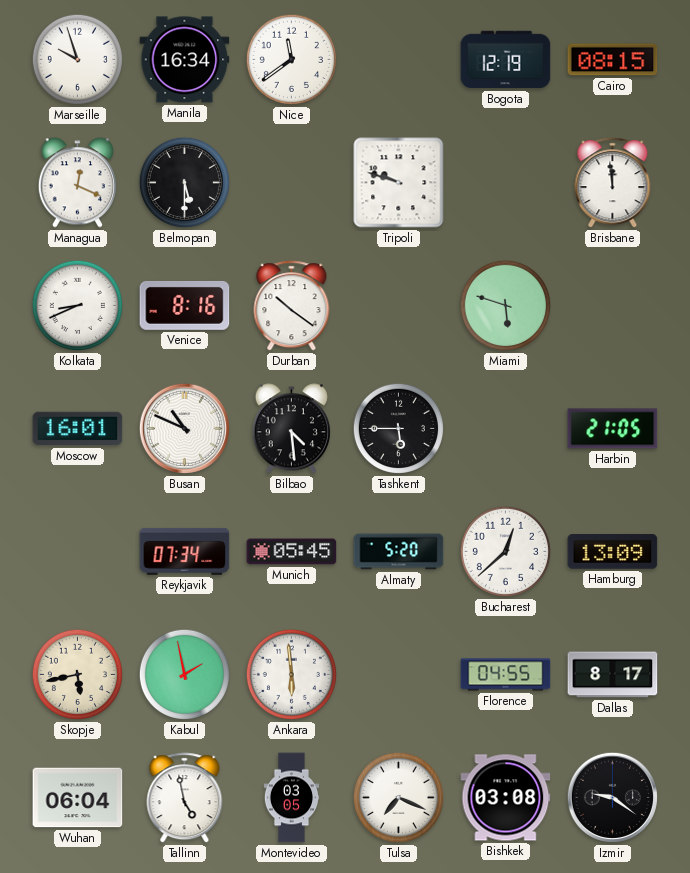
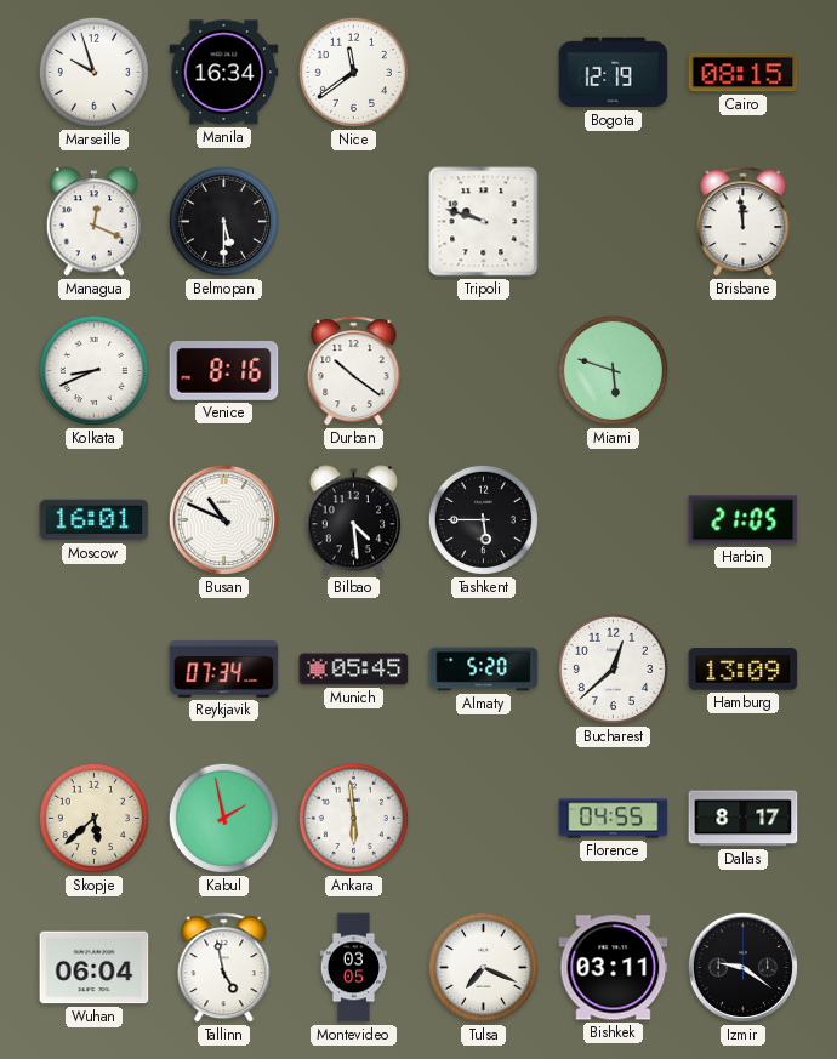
Skopje: 5:43 -> 5:38
Bishkek: 03:08 -> 03:11
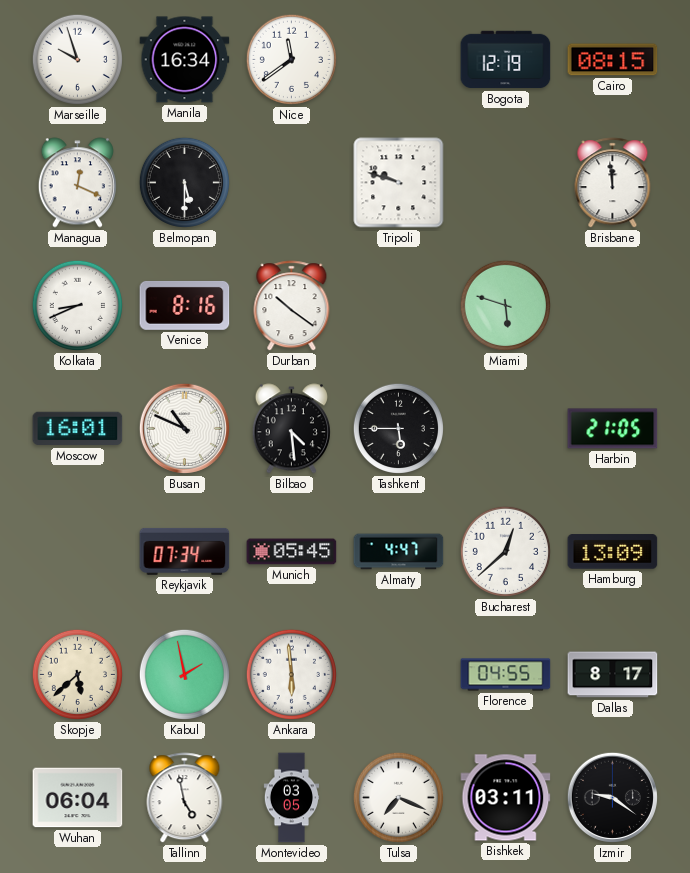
Almaty: 5:20 -> 4:47
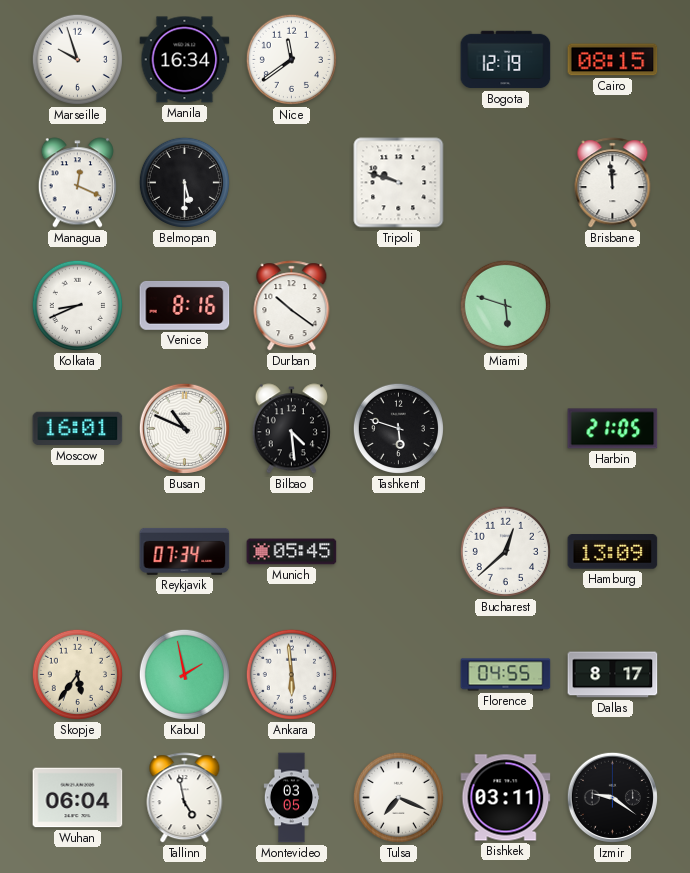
Tashkent: 5:45 -> 5:48
Almaty: 4:47 -> none
Skopje: 5:38 -> 5:36
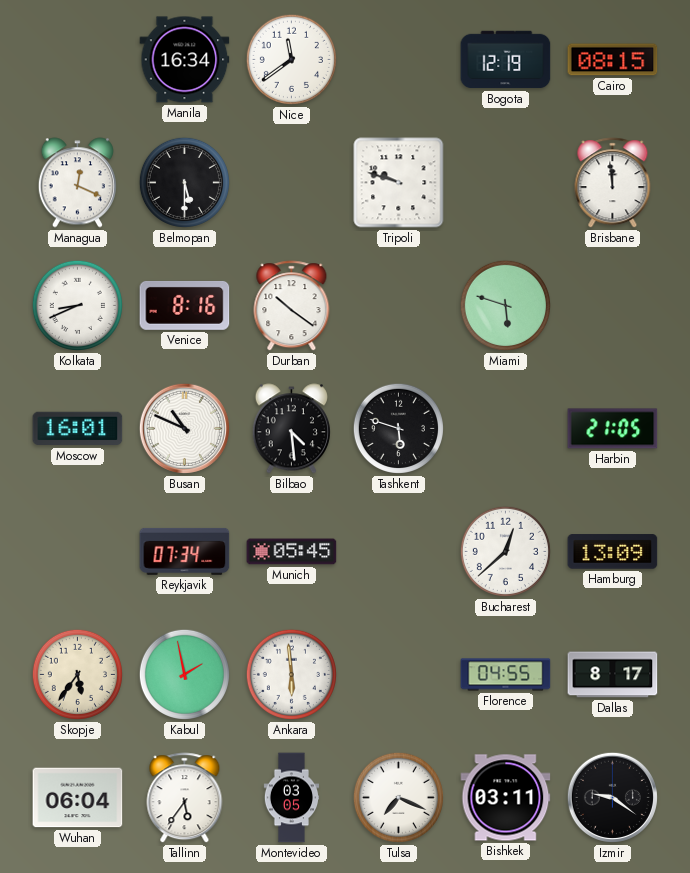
Marseille: 9:57 -> none
Tallinn: 4:58 -> 5:36
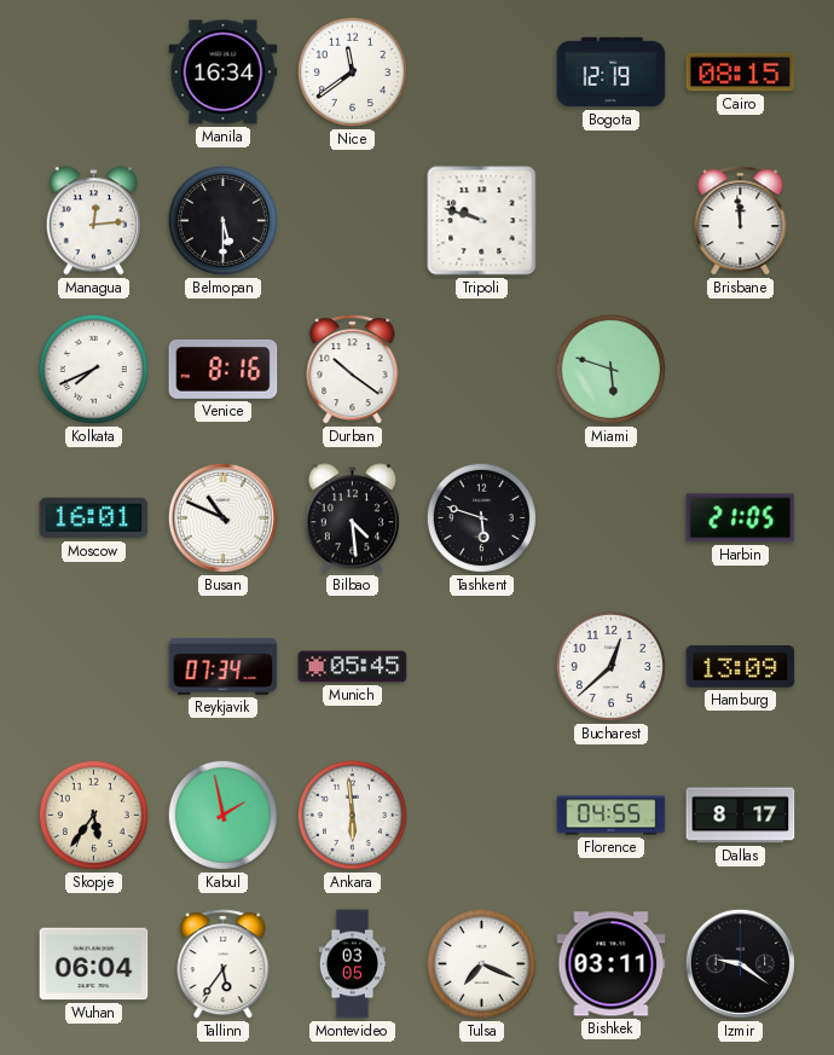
Managua: 12:19 -> 12:14
Kolkata: 8:41 -> 7:41
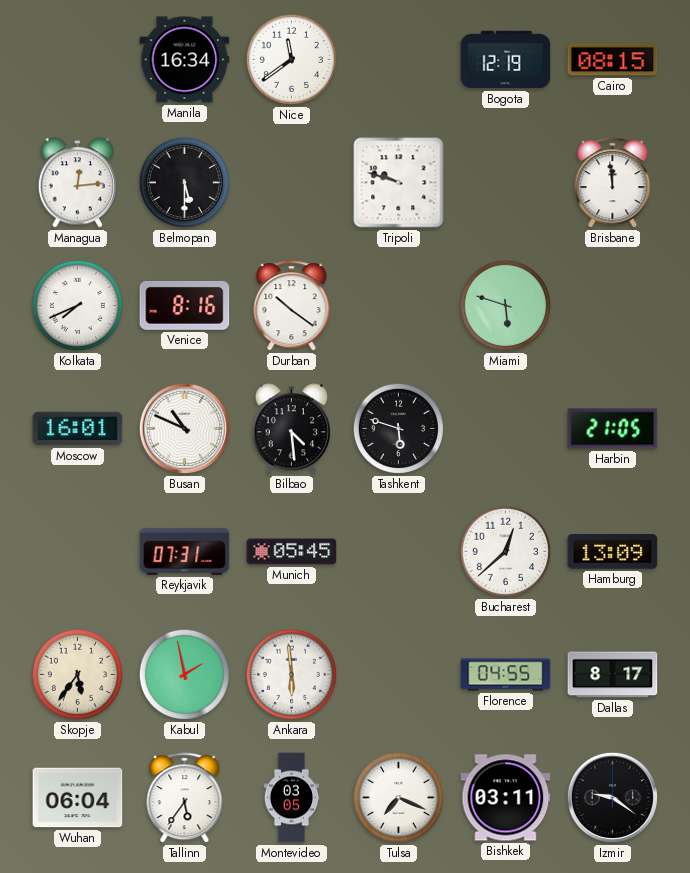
Reykjavik: 07:34 -> 07:31
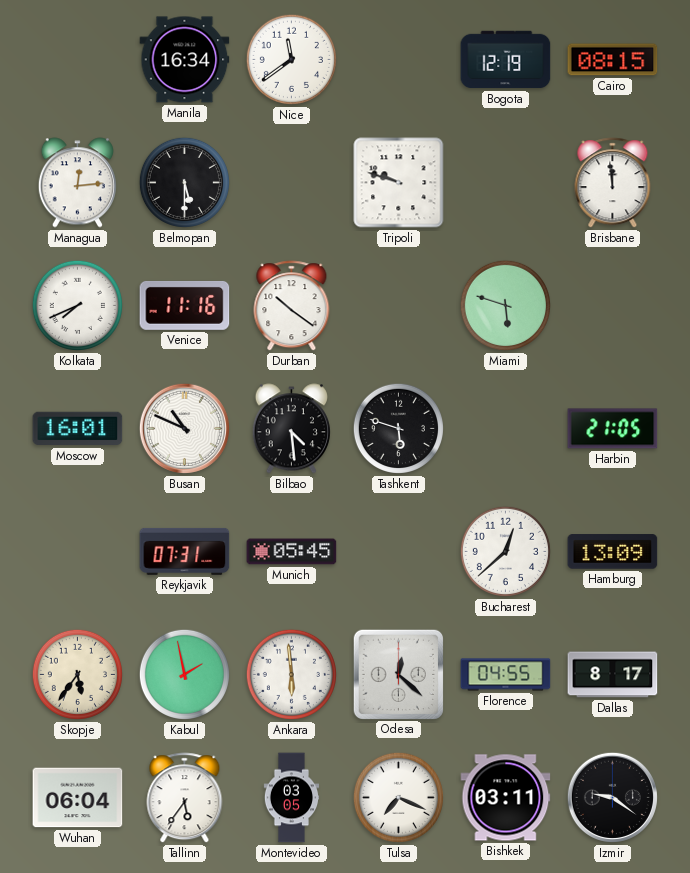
Venice: 8:16 -> 11:16
Odesa: none -> 12:22
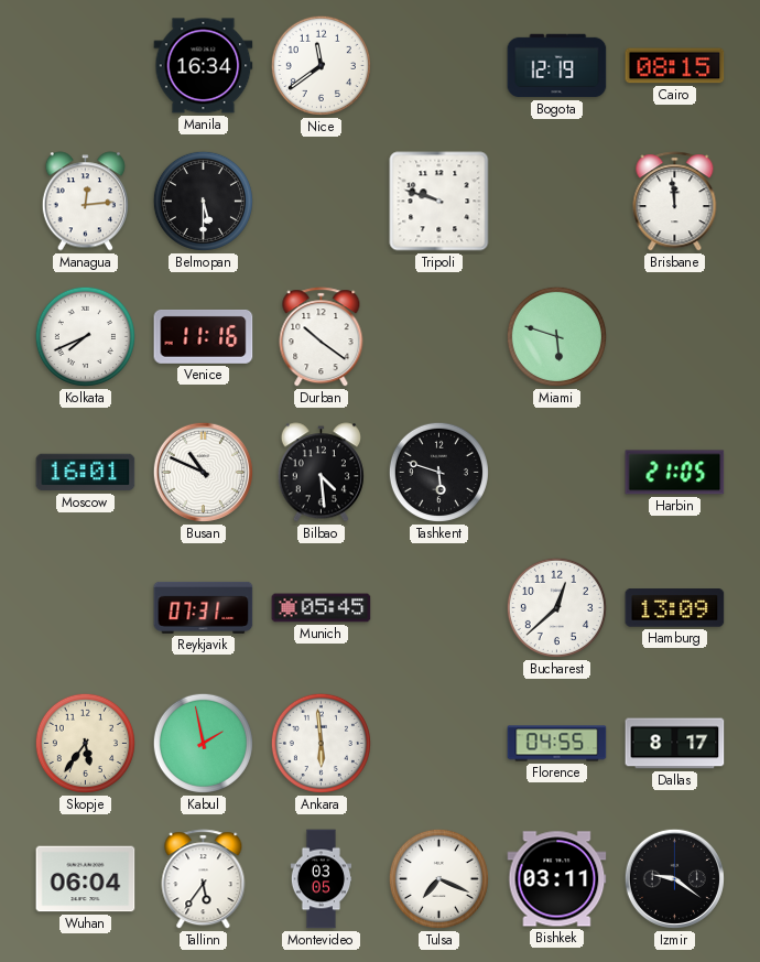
Odesa: 12:22 -> none
